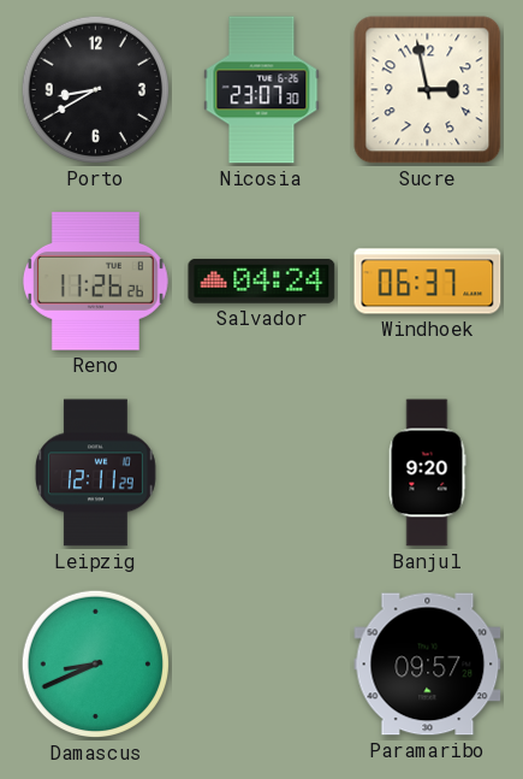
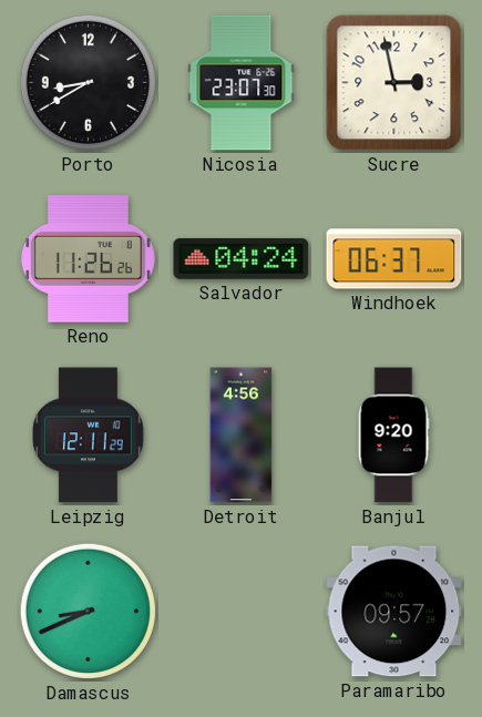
Detroit: none -> 4:56
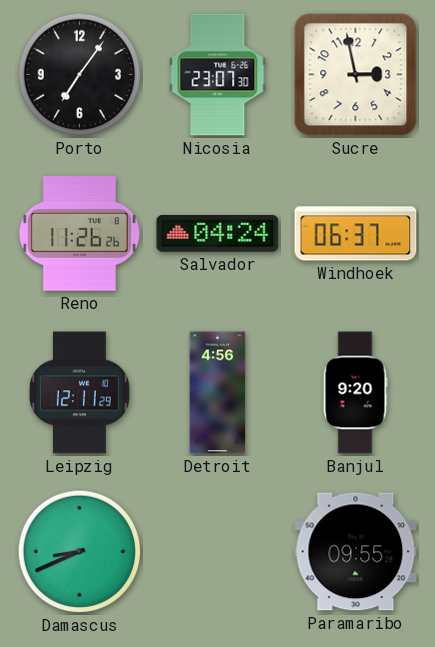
Porto: 8:40 -> 7:06
Paramaribo: 09:57 -> 09:55
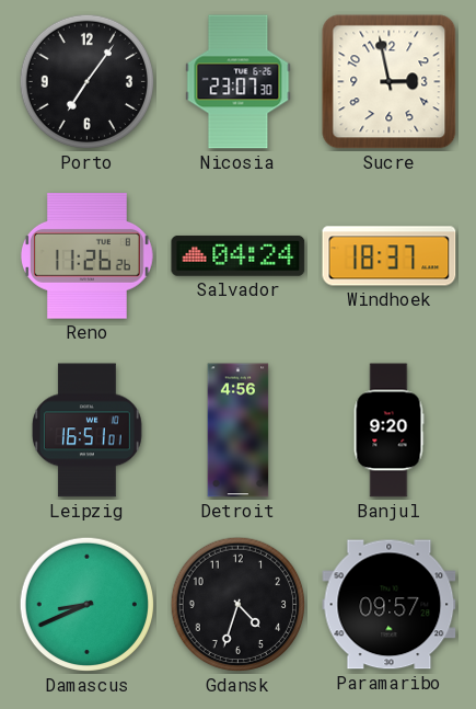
Windhoek: 06:37 -> 18:37
Leipzig: 12:11 -> 16:51
Gdansk: none -> 4:33
Paramaribo: 09:55 -> 09:57
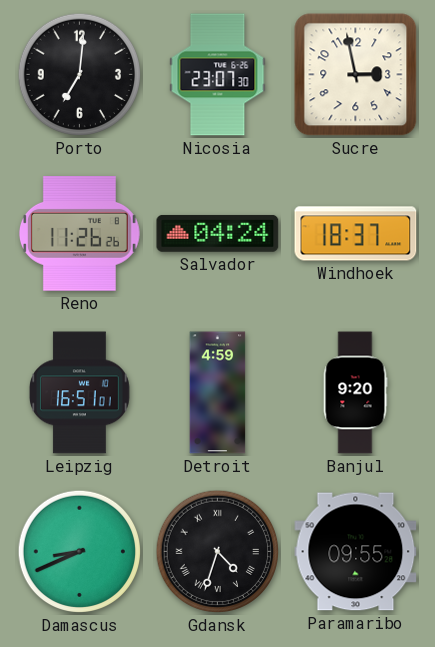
Porto: 7:06 -> 7:01
Detroit: 4:56 -> 4:59
Gdansk numerals: Arabic -> Roman
Paramaribo: 09:57 -> 09:55
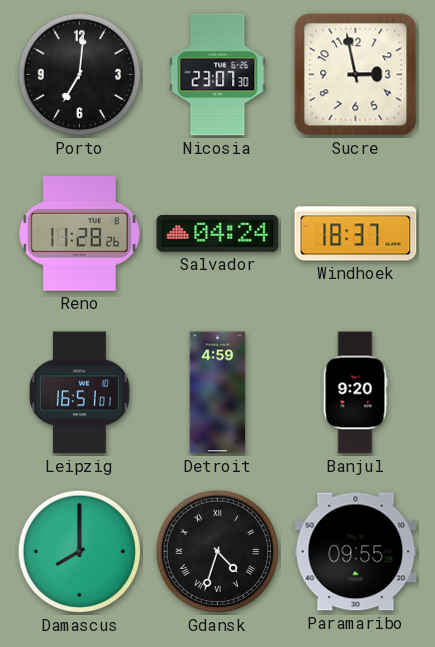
Reno: 11:26 -> 11:28
Damascus: 8:41 -> 8:00
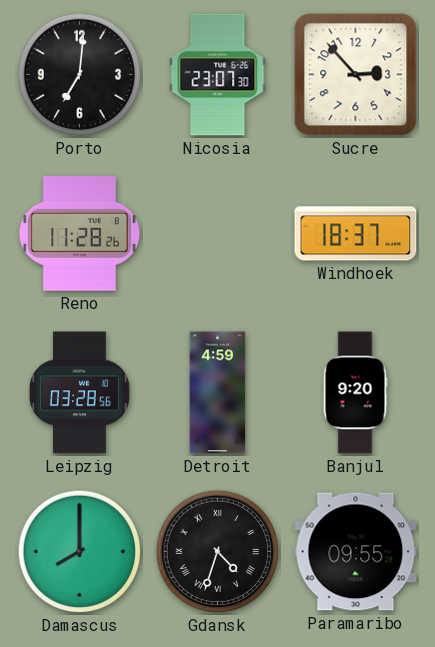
Sucre: 2:58 -> 2:53
Salvador: 04:24 -> none
Leipzig: 16:51 -> 03:28
